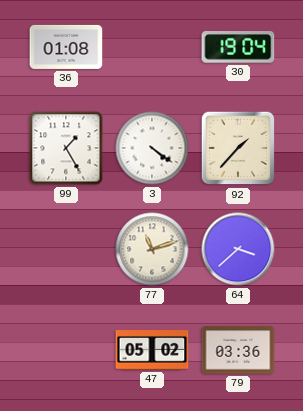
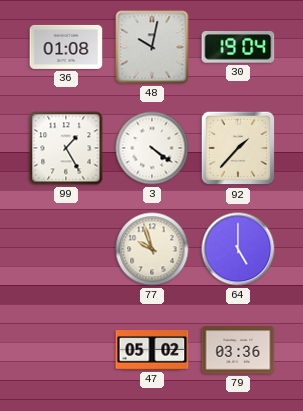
48: none -> 10:02
77: 11:12 -> 9:57
64: 3:38 -> 5:00
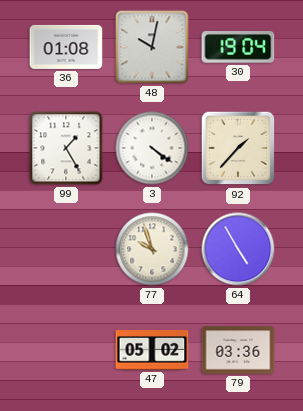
64: 5:00 -> 4:55
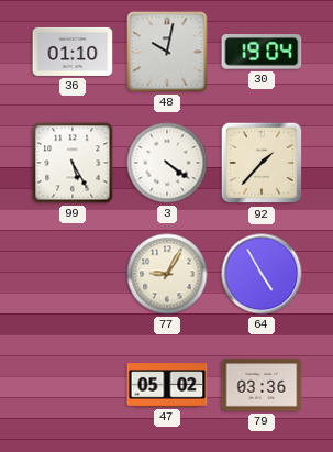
36: 01:08 -> 01:10
99: 1:25 -> 5:25
77: 9:57 -> 9:05
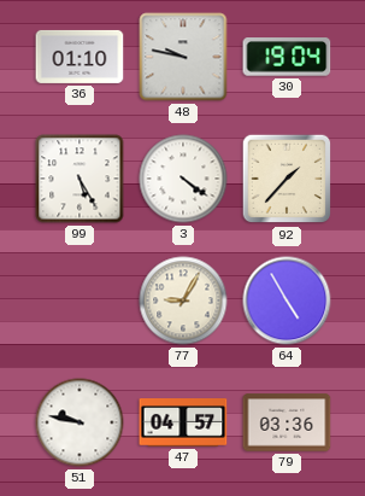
48: 10:02 -> 9:47
51: none -> 9:47
47: 05:02 -> 04:57
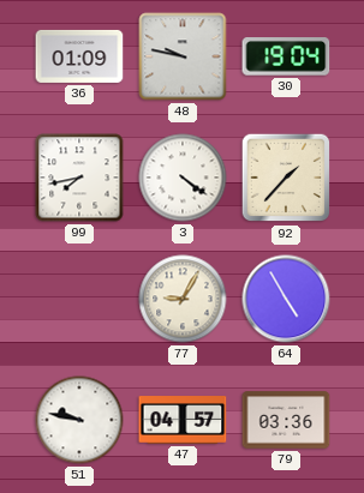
36: 01:10 -> 01:09
99: 5:25 -> 7:43
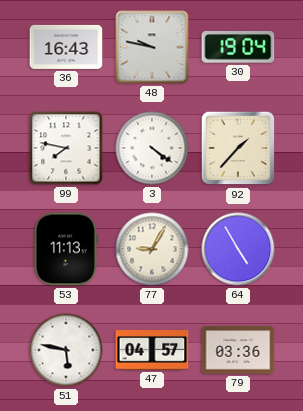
36: 01:09 -> 16:43
99: 7:43 -> 7:47
53: none -> 11:13
51: 9:47 -> 5:47
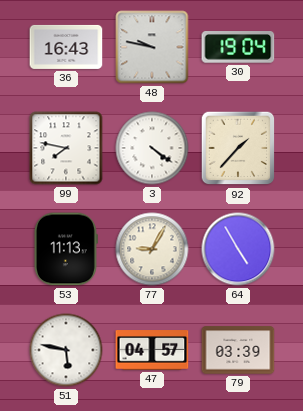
79: 03:36 -> 03:39
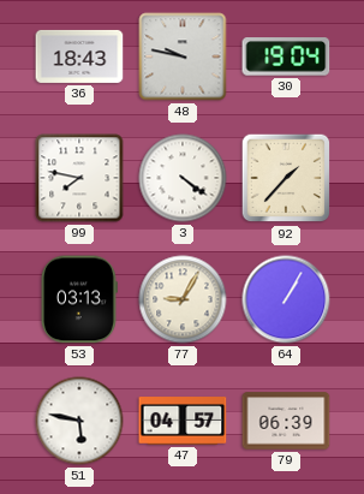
36: 16:43 -> 18:43
53: 11:13 -> 03:13
64: 4:55 -> 1:05
79: 03:39 -> 06:39
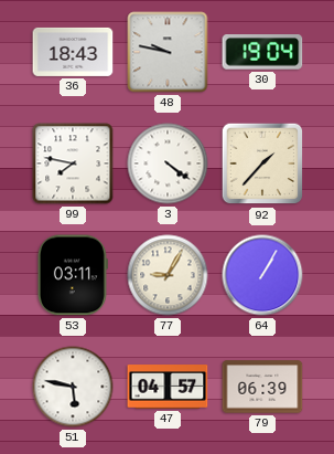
53: 03:13 -> 03:11
